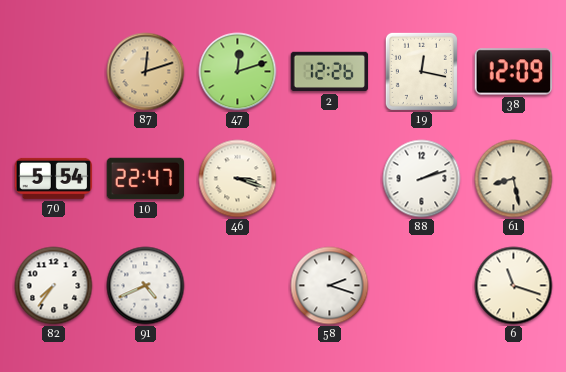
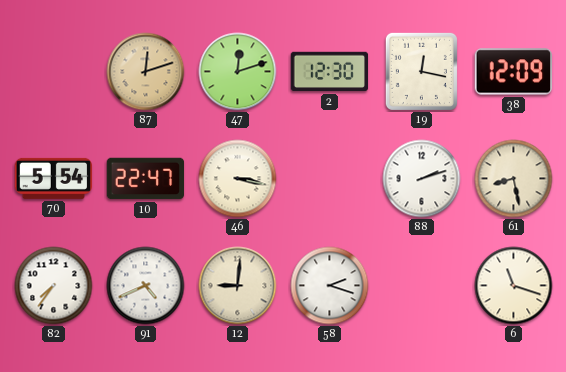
2: 12:26 -> 12:30
46: 3:18 -> 3:17
12: none -> 9:01
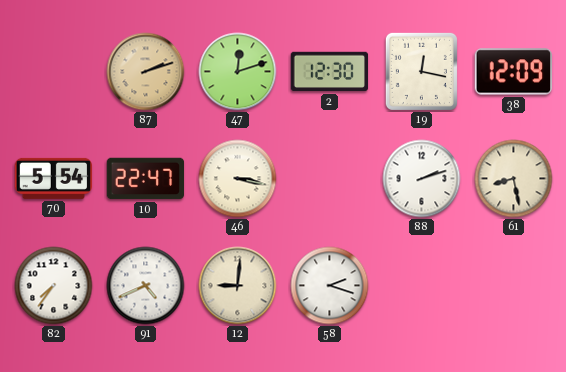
87: 12:12 -> 2:12
6: 11:18 -> none
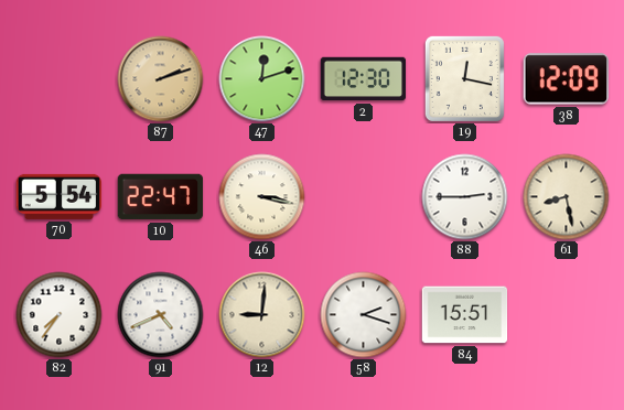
88: 2:12 -> 2:45
84: none -> 15:51
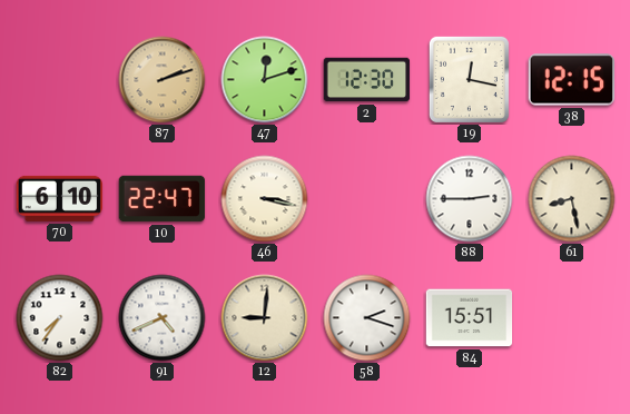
38: 12:09 -> 12:15
70: 5:54 -> 6:10
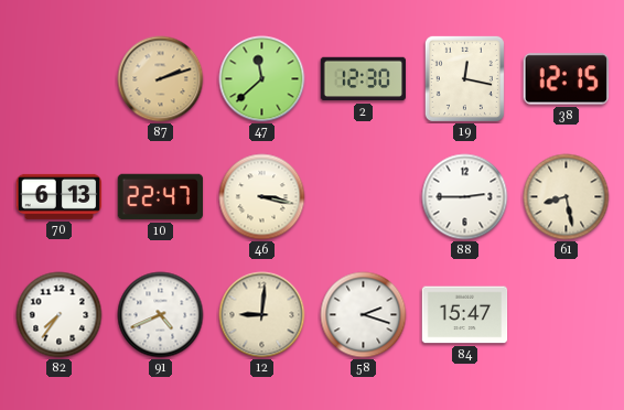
47: 12:12 -> 11:38
70: 6:10 -> 6:13
84: 15:51 -> 15:47
